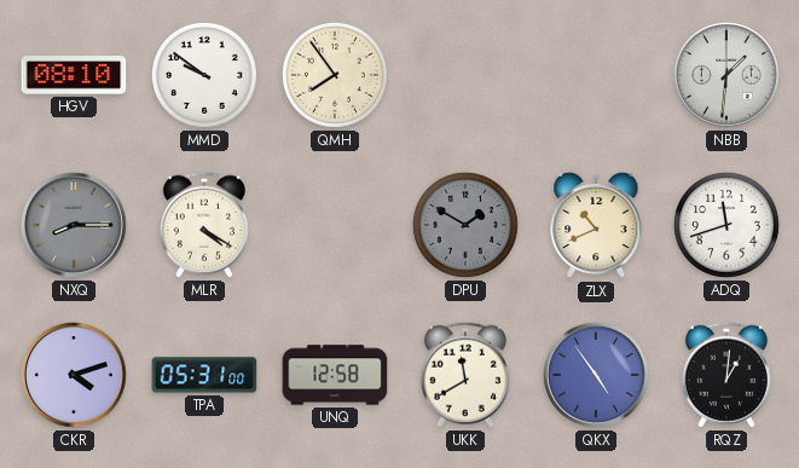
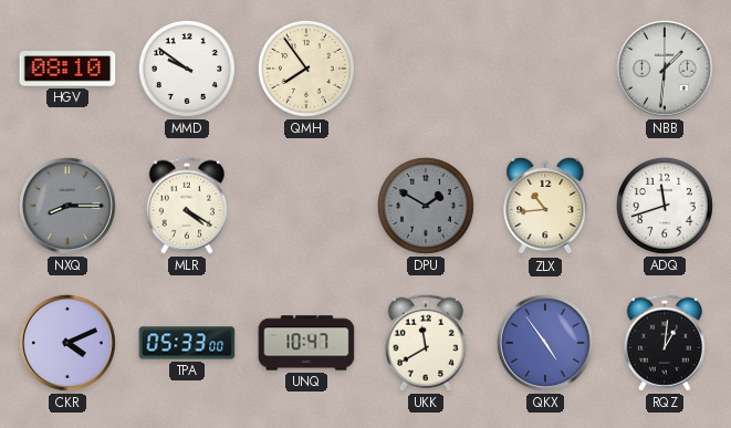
ZLX: 10:41 -> 10:44
CKR: 4:12 -> 4:11
TPA: 05:31 -> 05:33
UNQ: 12:58 -> 10:47
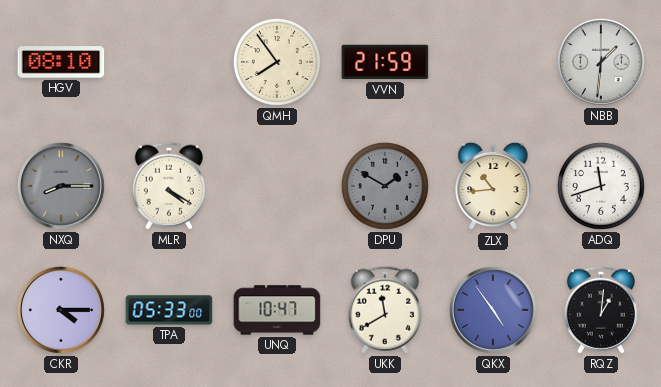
MMD: 9:51 -> none
VVN: none -> 21:59
CKR: 4:11 -> 4:15
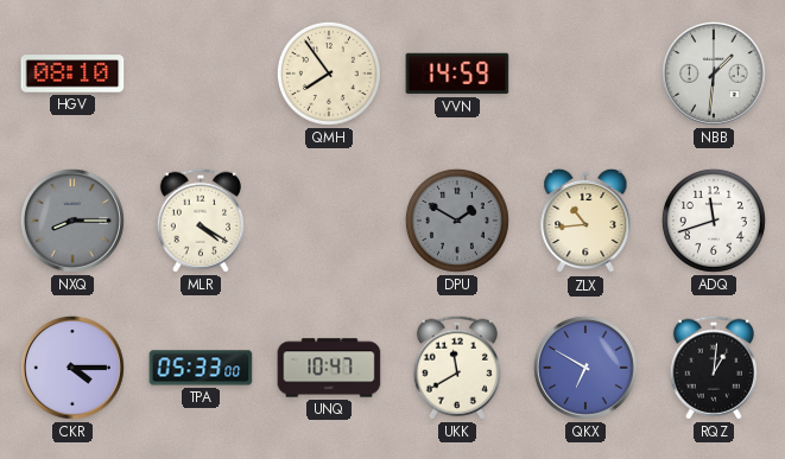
VVN: 21:59 -> 14:59
QKX: 4:54 -> 6:50
